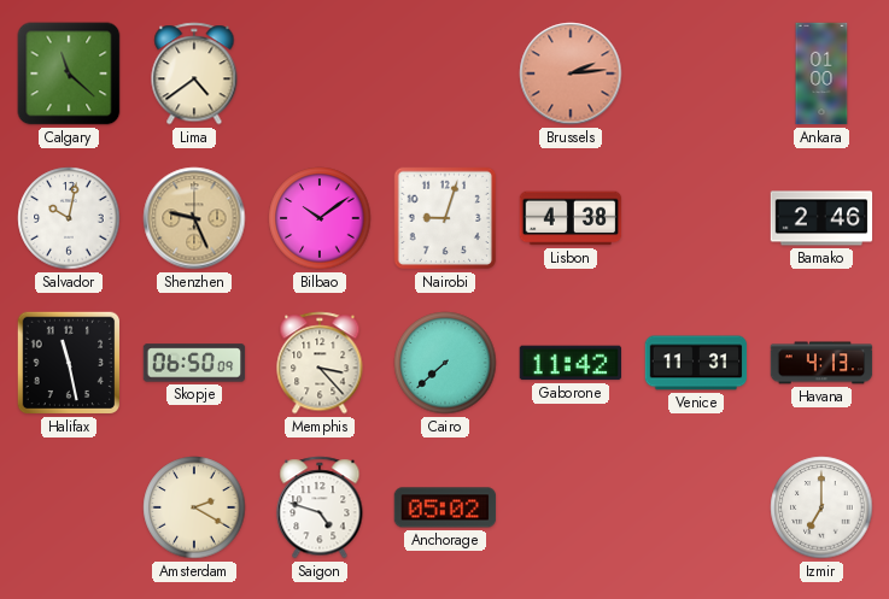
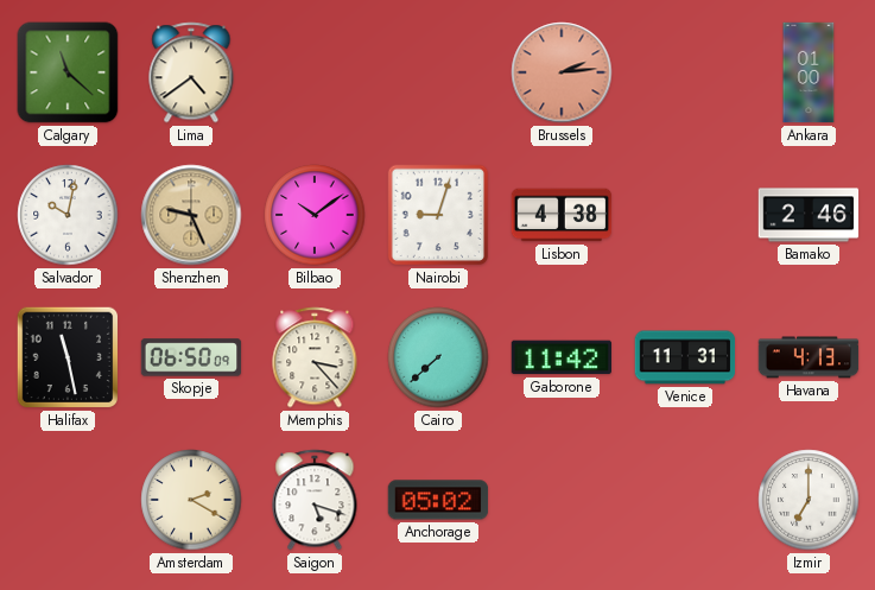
Saigon: 4:48 -> 5:18
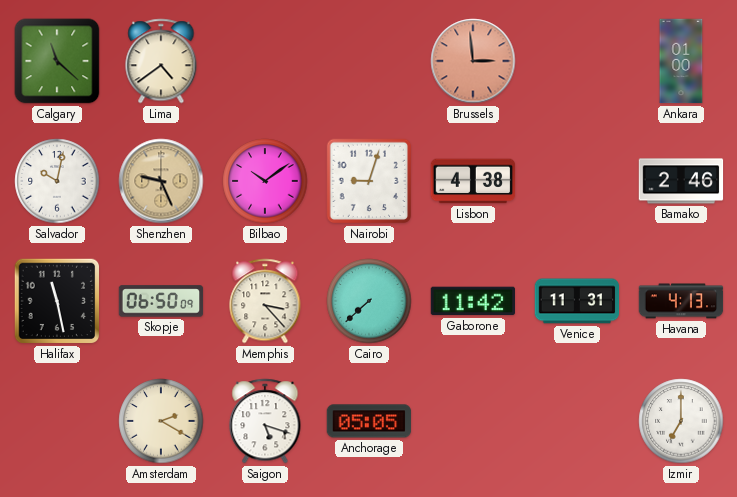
Brussels: 2:14 -> 2:59
Anchorage: 05:02 -> 05:05
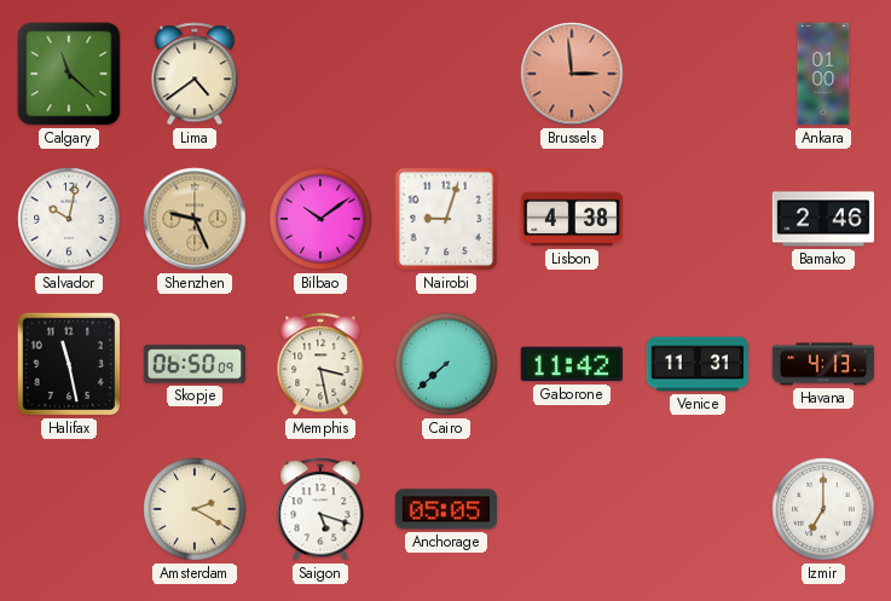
Memphis: 3:23 -> 3:28
